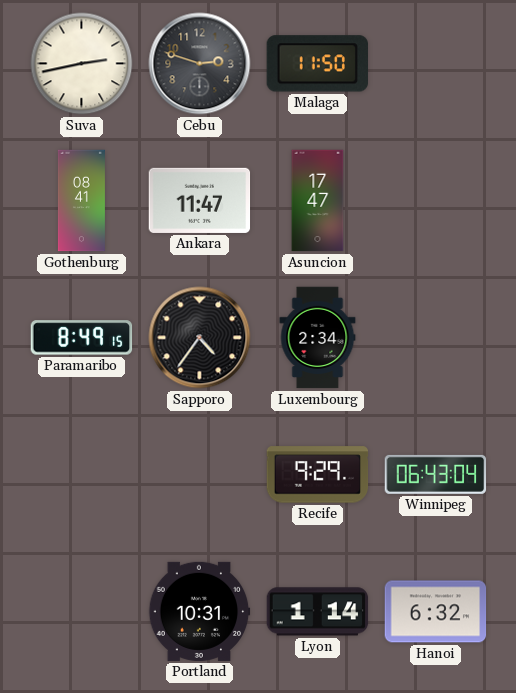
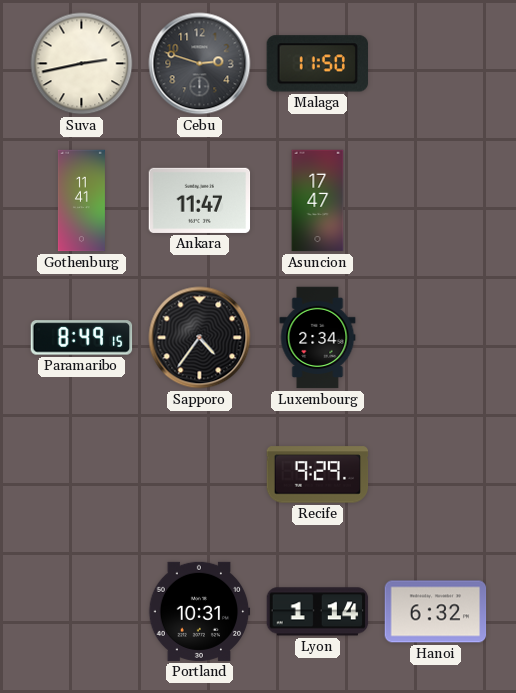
Gothenburg: 08:41 -> 11:41
Winnipeg: 06:43 -> none
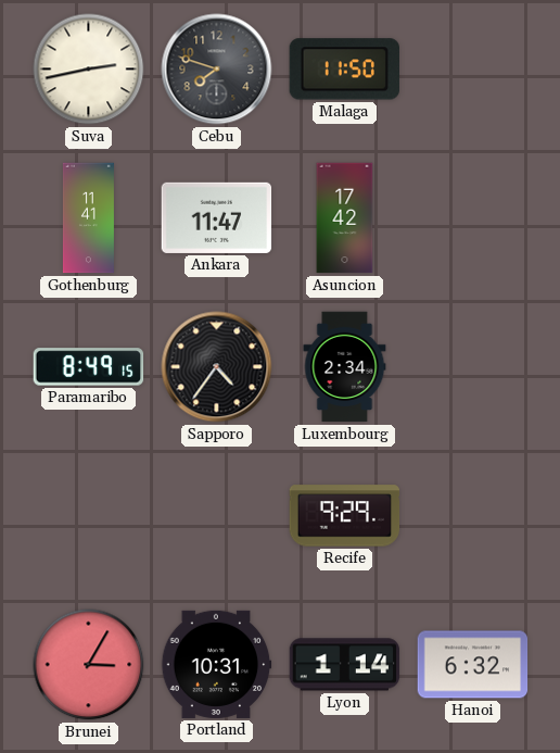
Cebu: 2:48 -> 7:48
Asuncion: 17:47 -> 17:42
Brunei: none -> 3:05
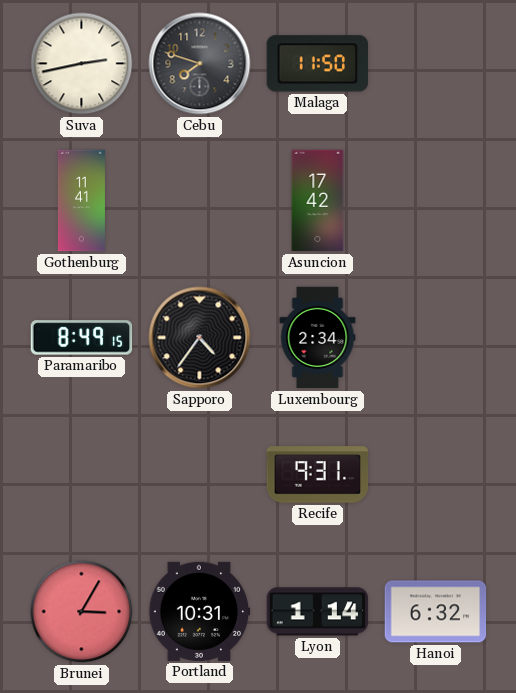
Ankara: 11:47 -> none
Recife: 9:29 -> 9:31
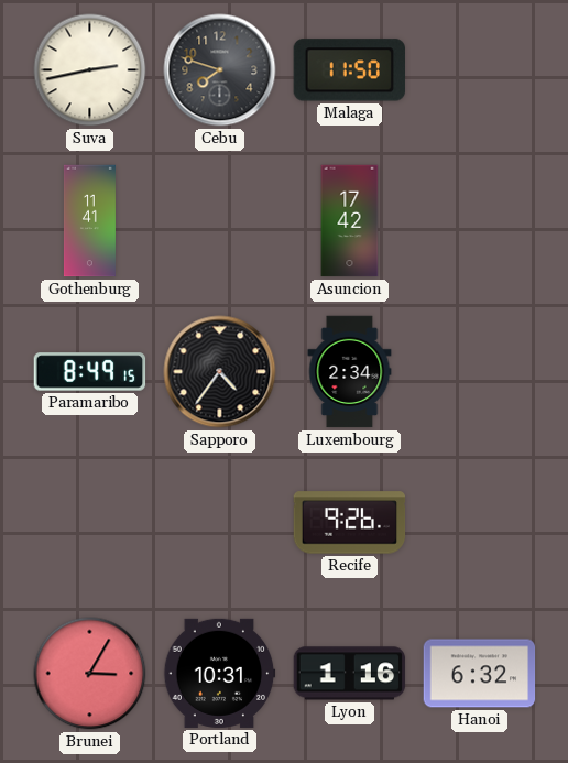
Recife: 9:31 -> 9:26
Lyon: 1:14 -> 1:16
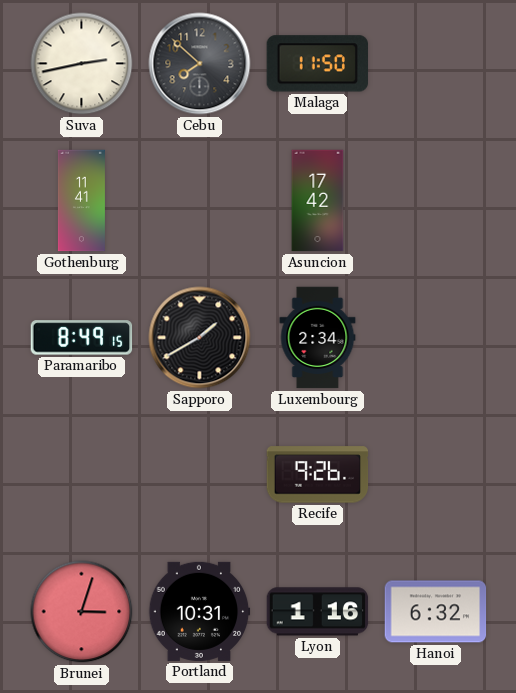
Cebu: 7:48 -> 7:52
Sapporo: 4:36 -> 1:40
Brunei: 3:05 -> 3:03
